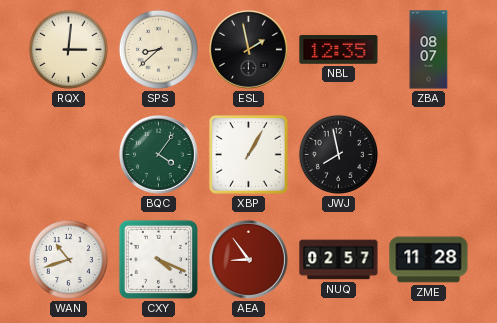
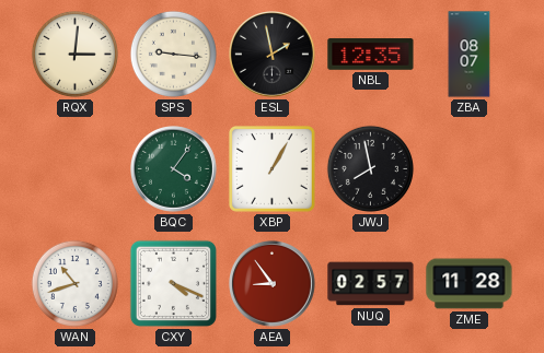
SPS: 8:38 -> 9:16
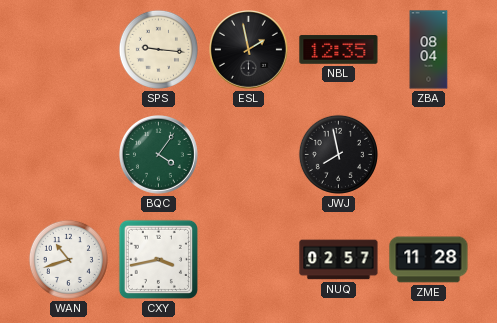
RQX: 3:01 -> none
ZBA: 08:07 -> 08:04
XBP: 1:05 -> none
CXY: 4:19 -> 3:43
AEA: 8:54 -> none
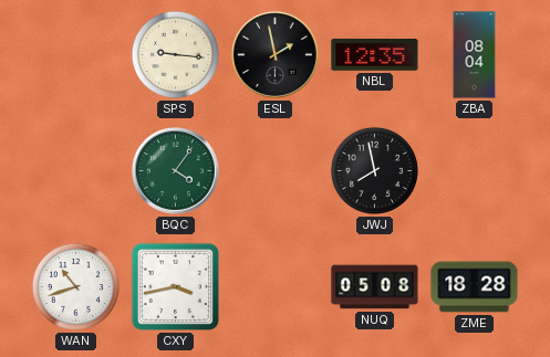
NUQ: 02:57 -> 05:08
ZME: 11:28 -> 18:28
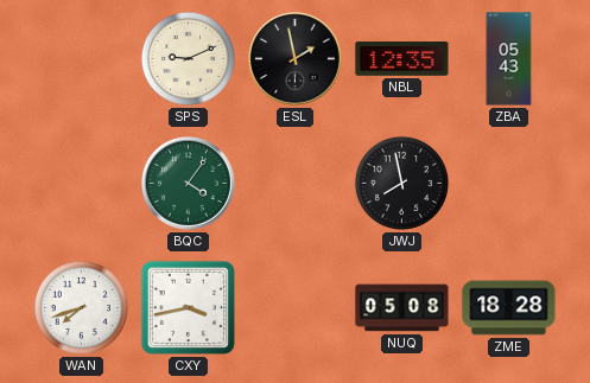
SPS: 9:16 -> 9:11
ZBA: 08:04 -> 05:43
WAN: 10:42 -> 7:42
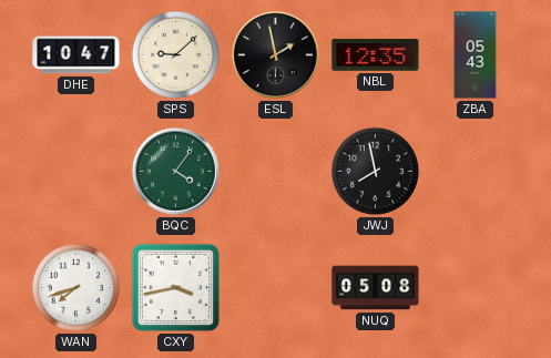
DHE: none -> 10:47
SPS: 9:11 -> 9:08
ZME: 18:28 -> none
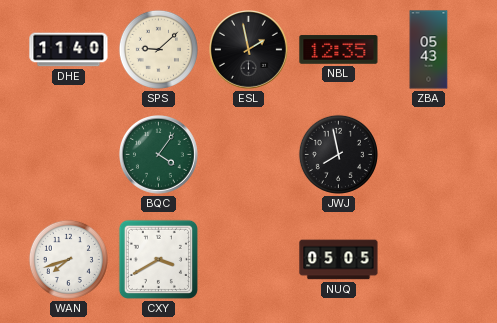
DHE: 10:47 -> 11:40
CXY: 3:43 -> 3:40
NUQ: 05:08 -> 05:05
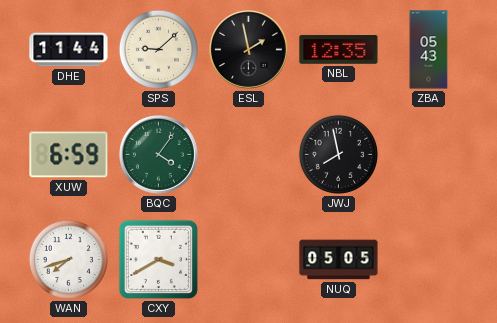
DHE: 11:40 -> 11:44
XUW: none -> 6:59
